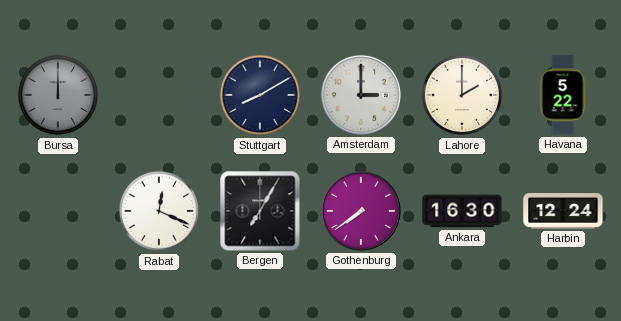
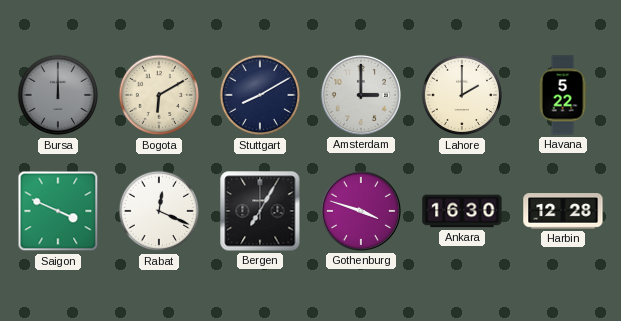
Bogota: none -> 6:10
Saigon: none -> 3:49
Gothenburg: 7:39 -> 3:48
Harbin: 12:24 -> 12:28
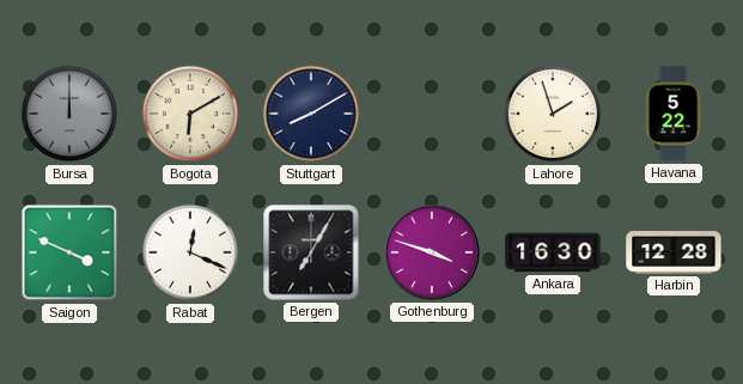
Amsterdam: 3:00 -> none
Lahore: 2:00 -> 1:57
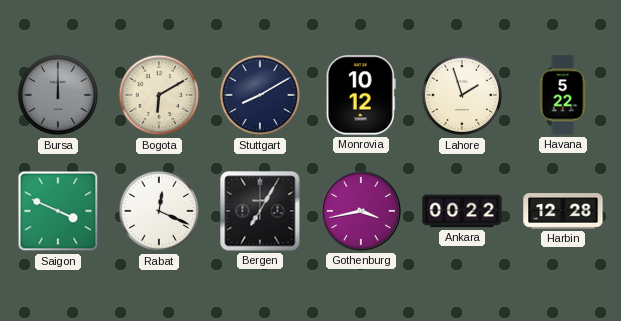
Monrovia: none -> 10:12
Gothenburg: 3:48 -> 3:43
Ankara: 16:30 -> 00:22
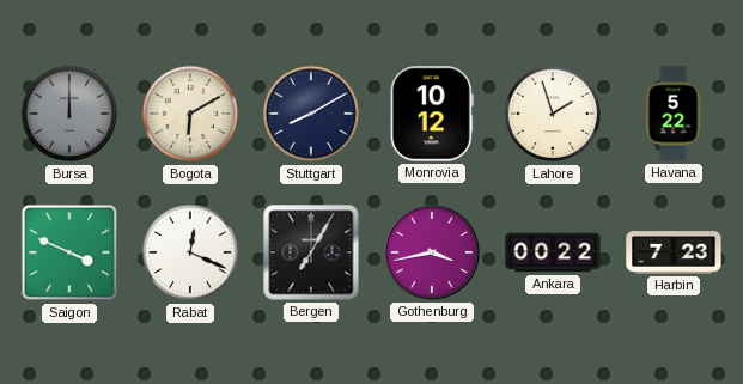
Harbin: 12:28 -> 7:23
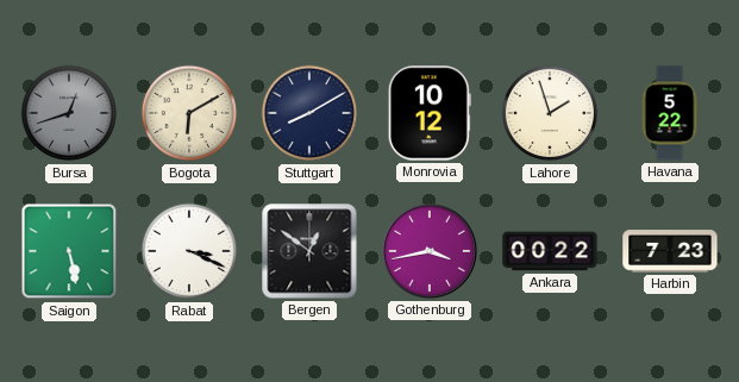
Bursa: 12:00 -> 12:42
Saigon: 3:49 -> 5:28
Rabat: 12:19 -> 3:19
Bergen: 7:05 -> 12:51
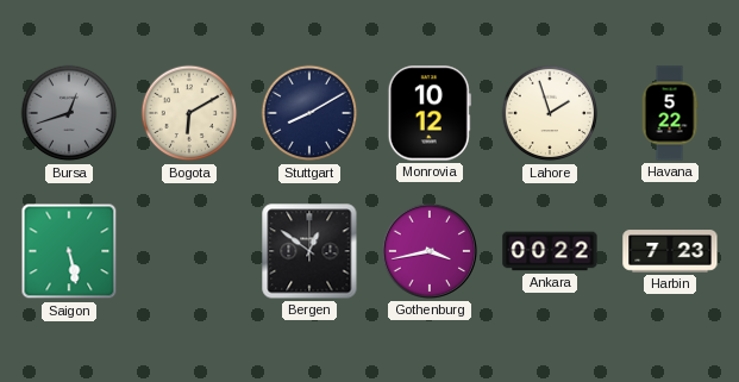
Rabat: 3:19 -> none
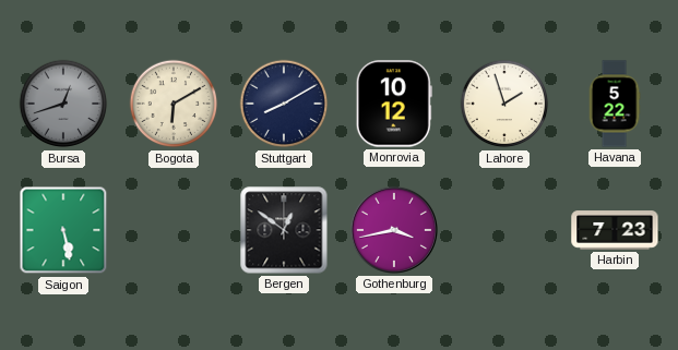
Ankara: 00:22 -> none
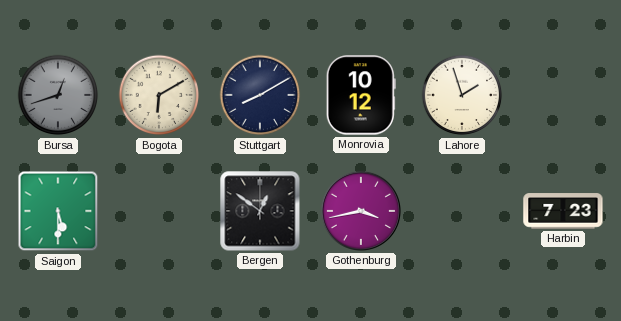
Havana: 5:22 -> none
Saigon: 5:28 -> 5:30
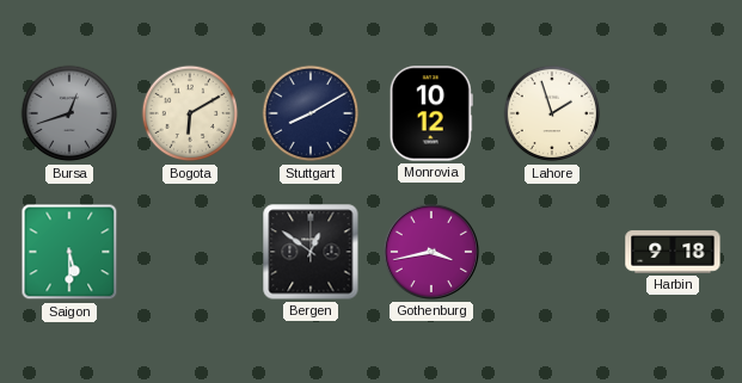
Harbin: 7:23 -> 9:18
